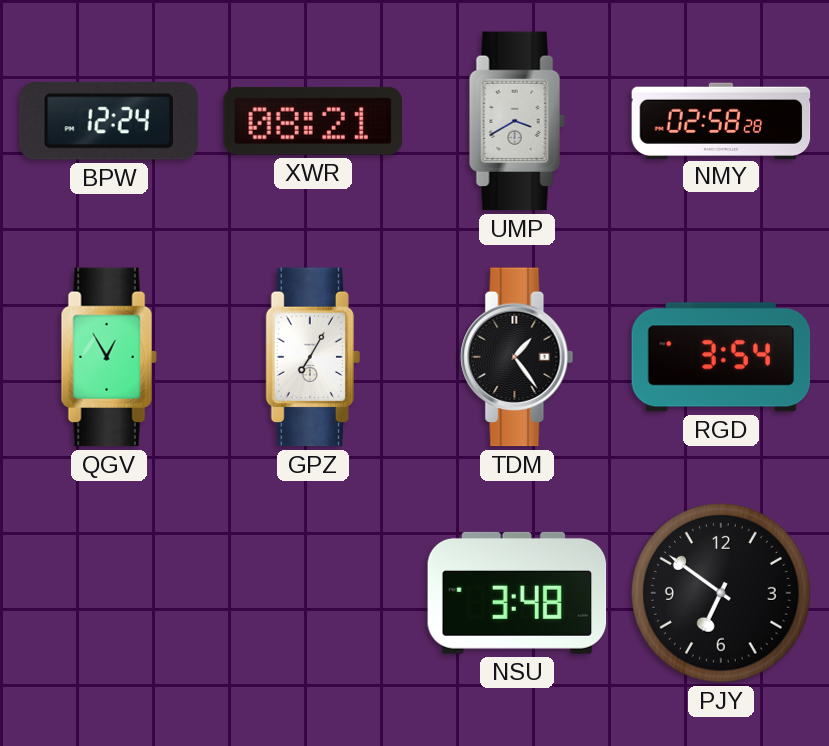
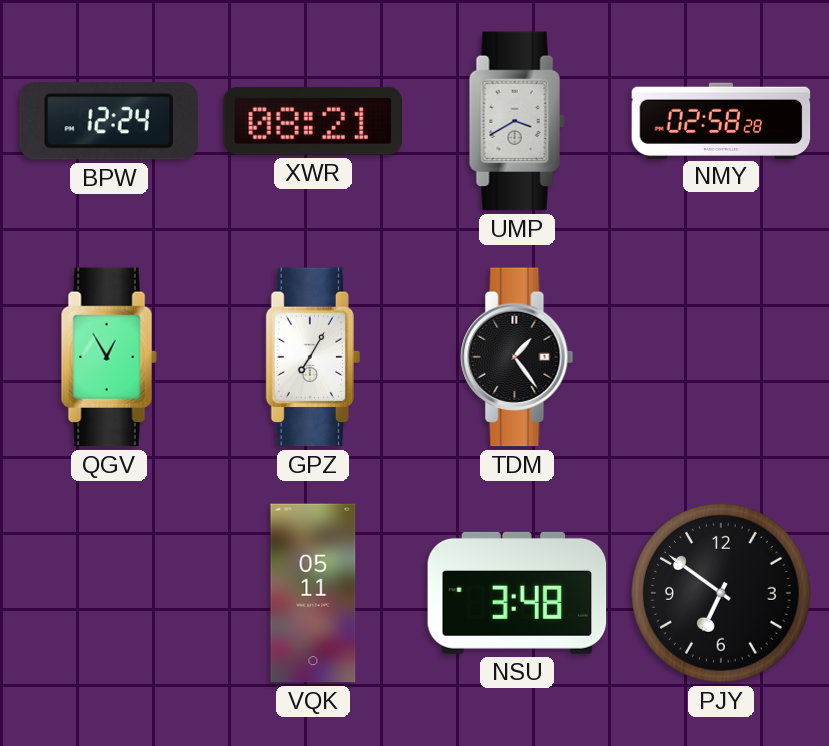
RGD: 3:54 -> none
VQK: none -> 05:11
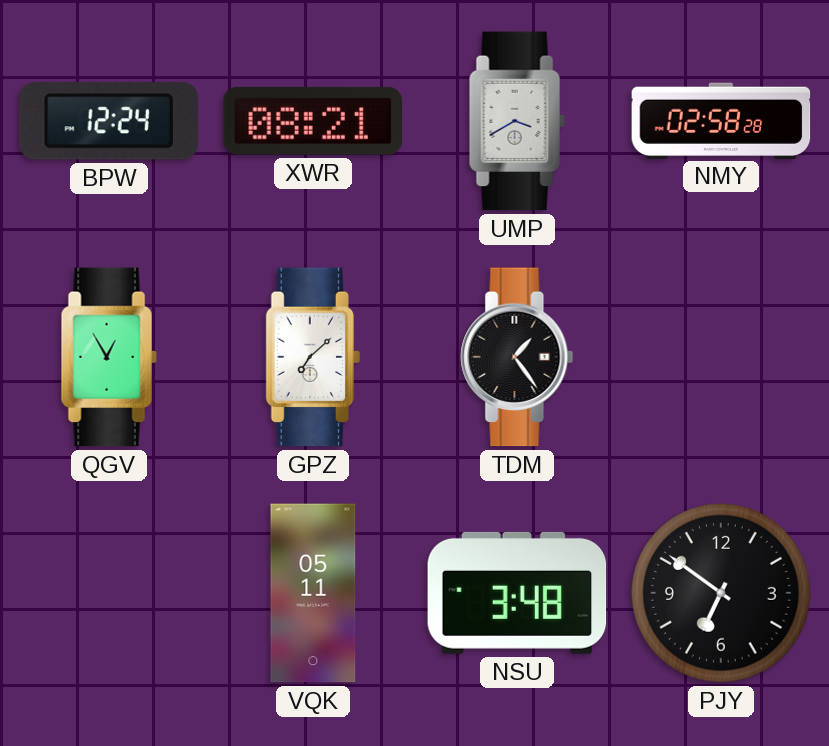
GPZ: 7:05 -> 7:08
